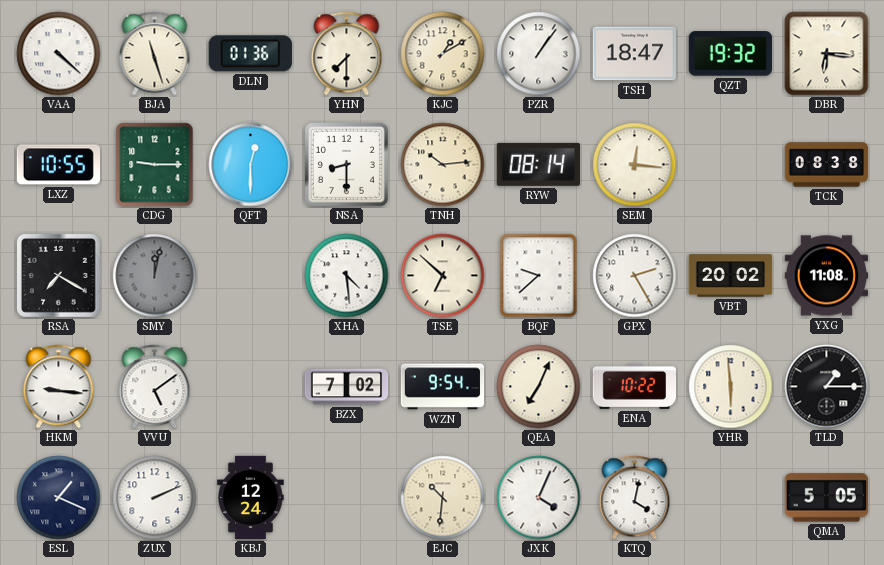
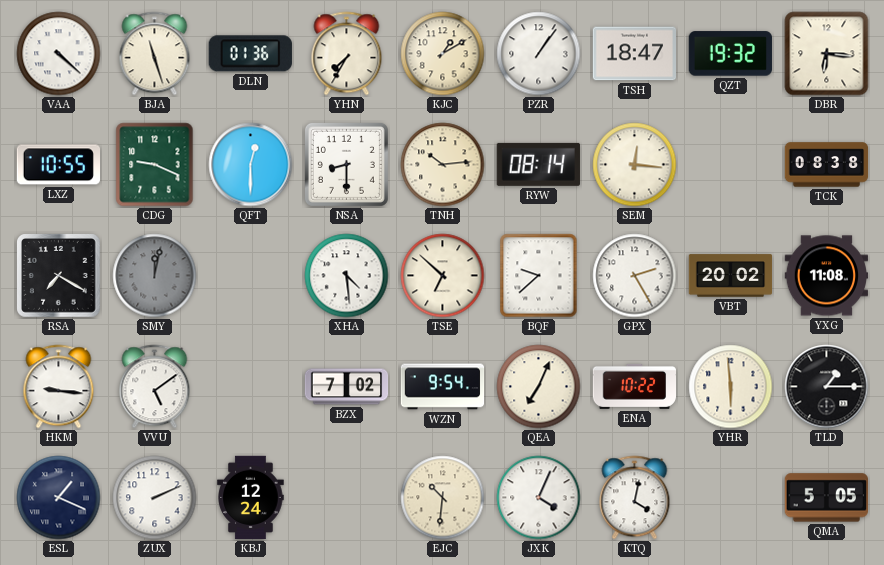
YHN: 7:30 -> 7:35
CDG: 9:15 -> 9:19
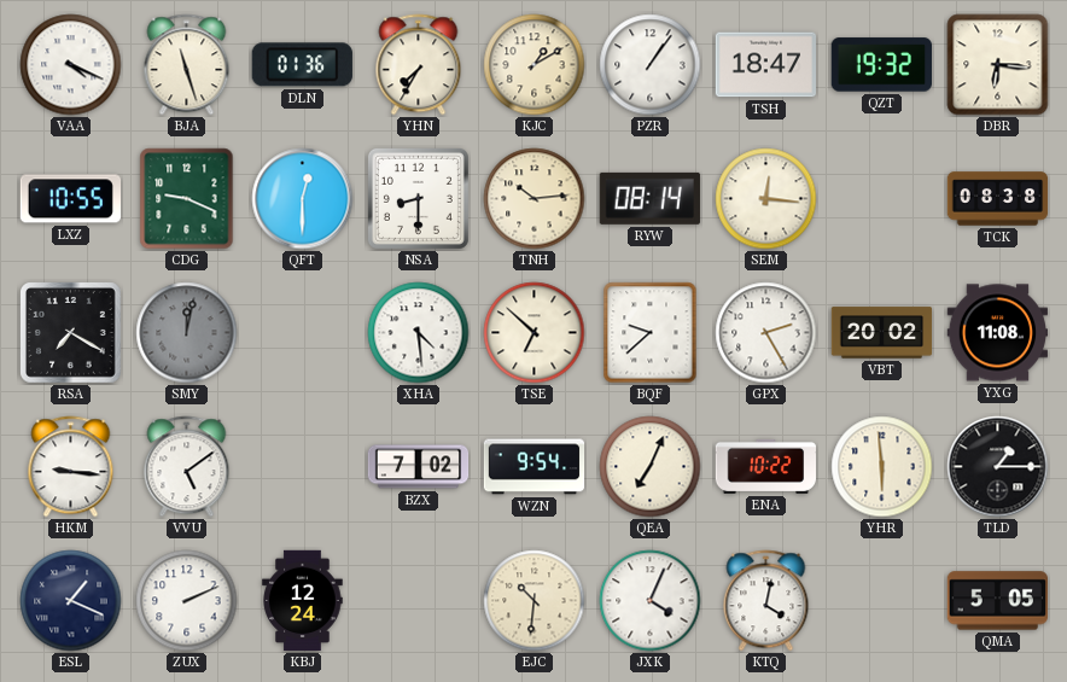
VAA: 4:22 -> 4:19
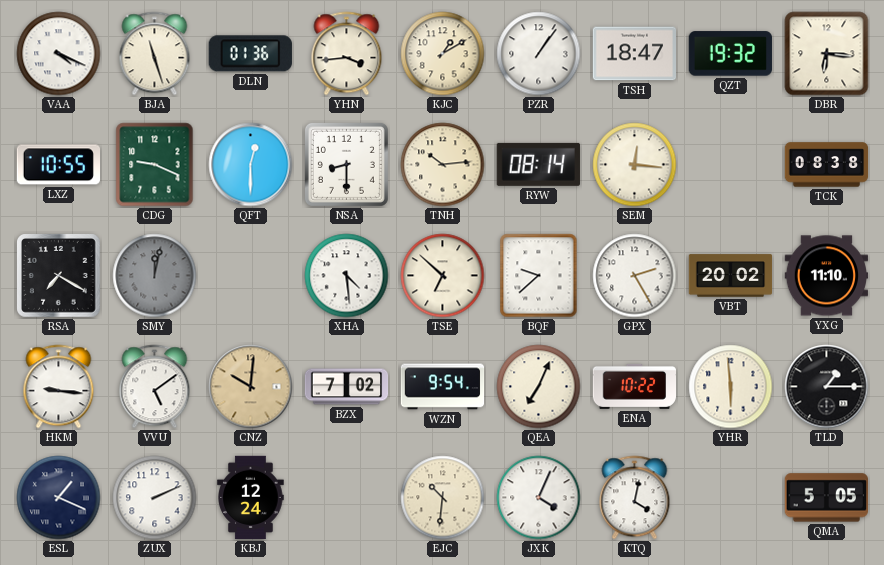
YHN: 7:35 -> 3:44
YXG: 11:08 -> 11:10
CNZ: none -> 10:01
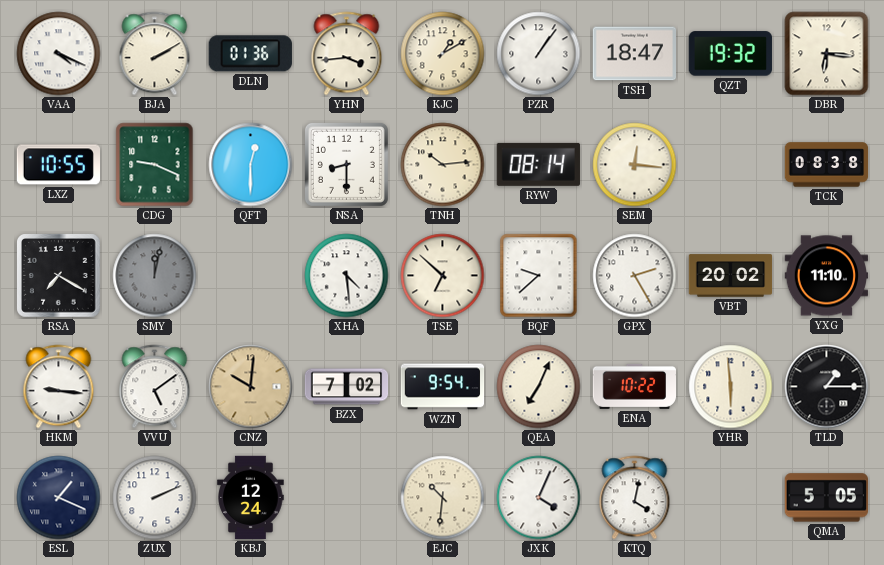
BJA: 11:27 -> 2:10
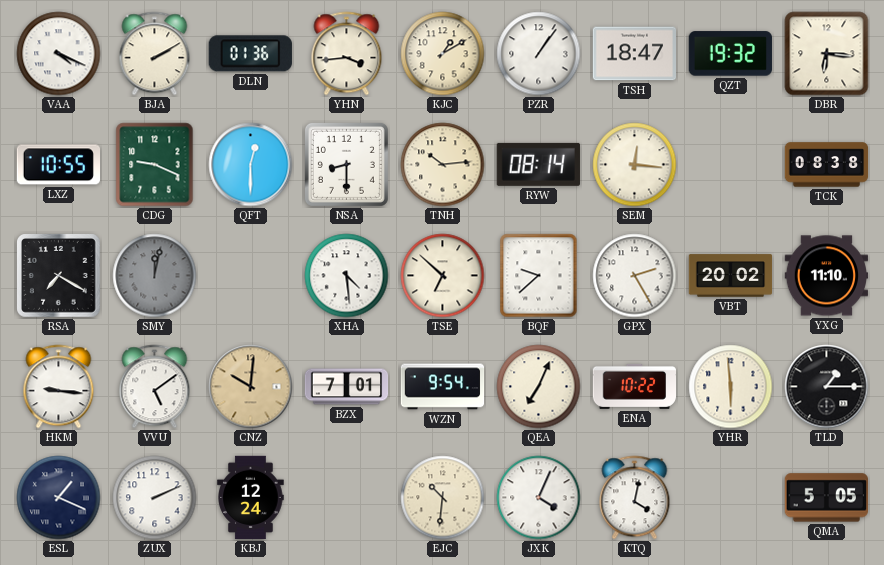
BZX: 7:02 -> 7:01
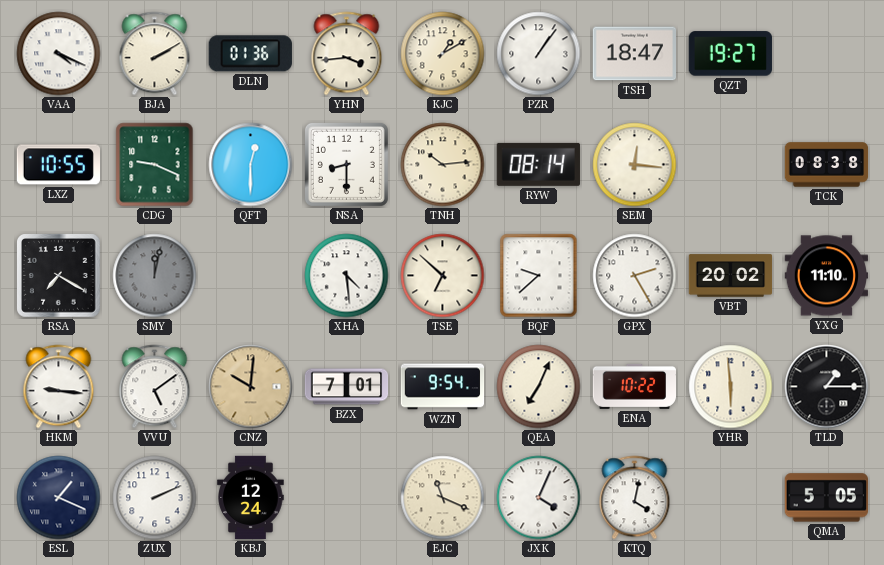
QZT: 19:32 -> 19:27
DBR: 6:16 -> none
EJC: 10:31 -> 11:19
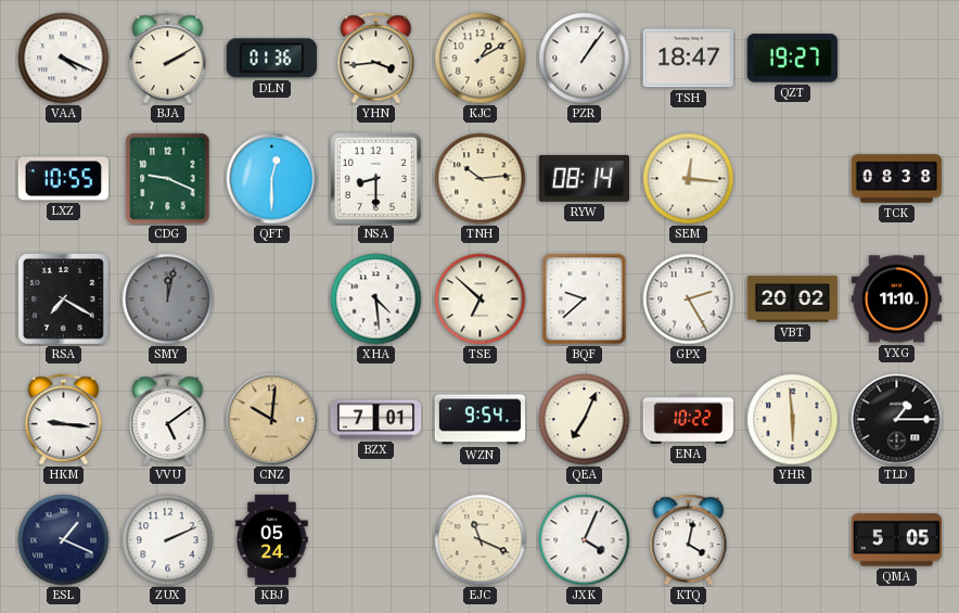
KBJ: 12:24 -> 05:24
